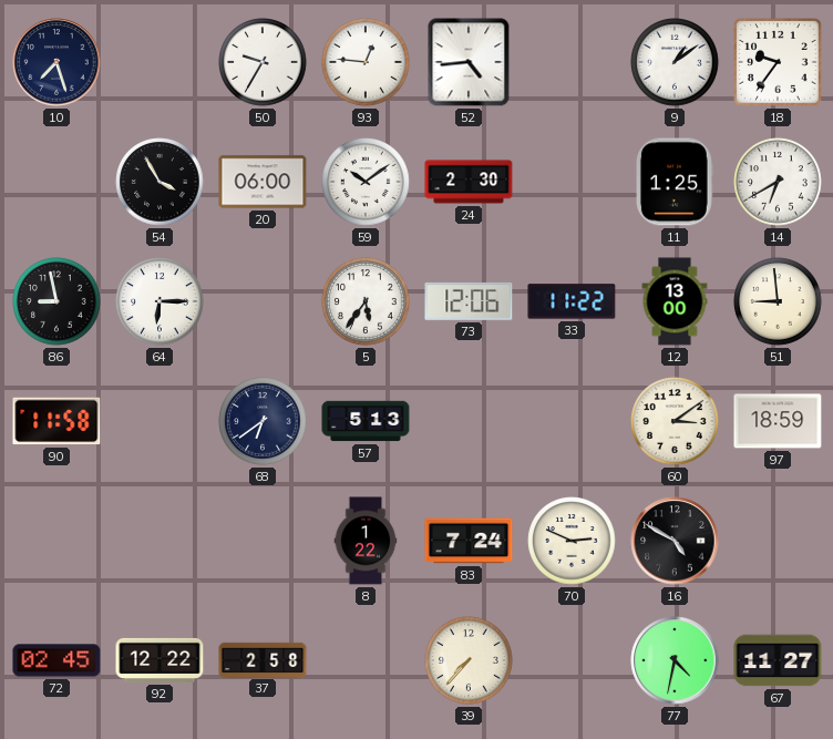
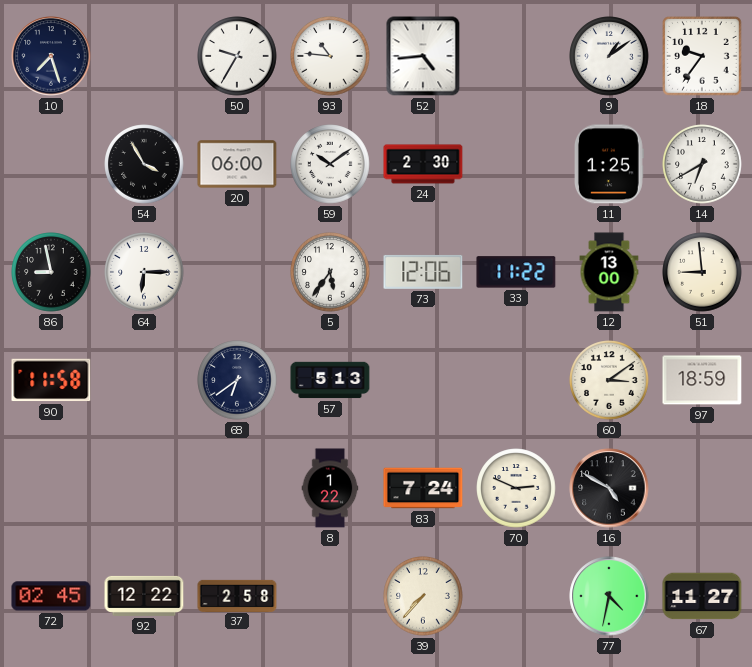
93: 12:46 -> 10:46
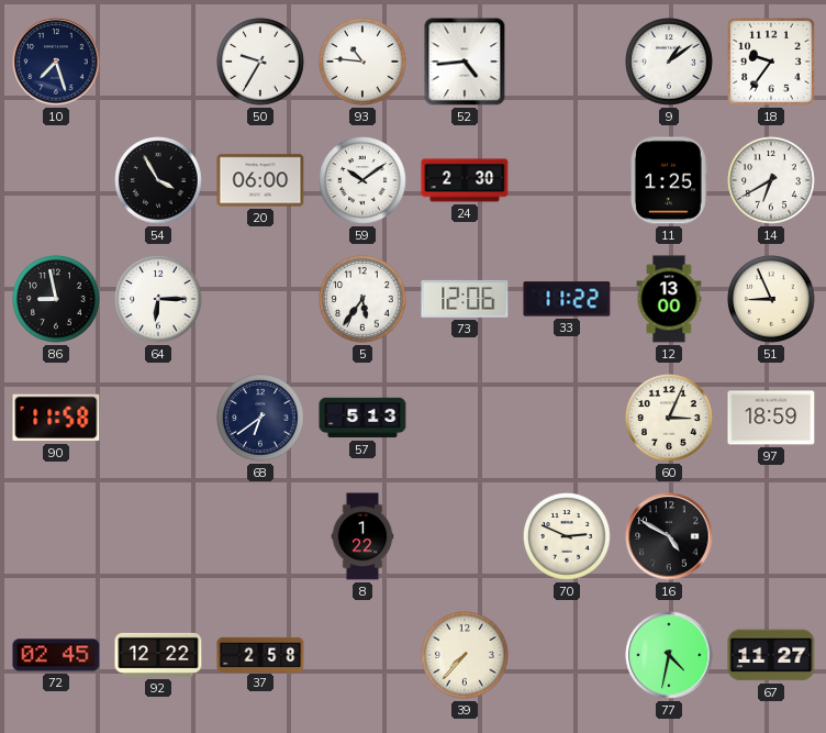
51: 8:59 -> 8:56
60: 3:09 -> 3:04
83: 7:24 -> none
